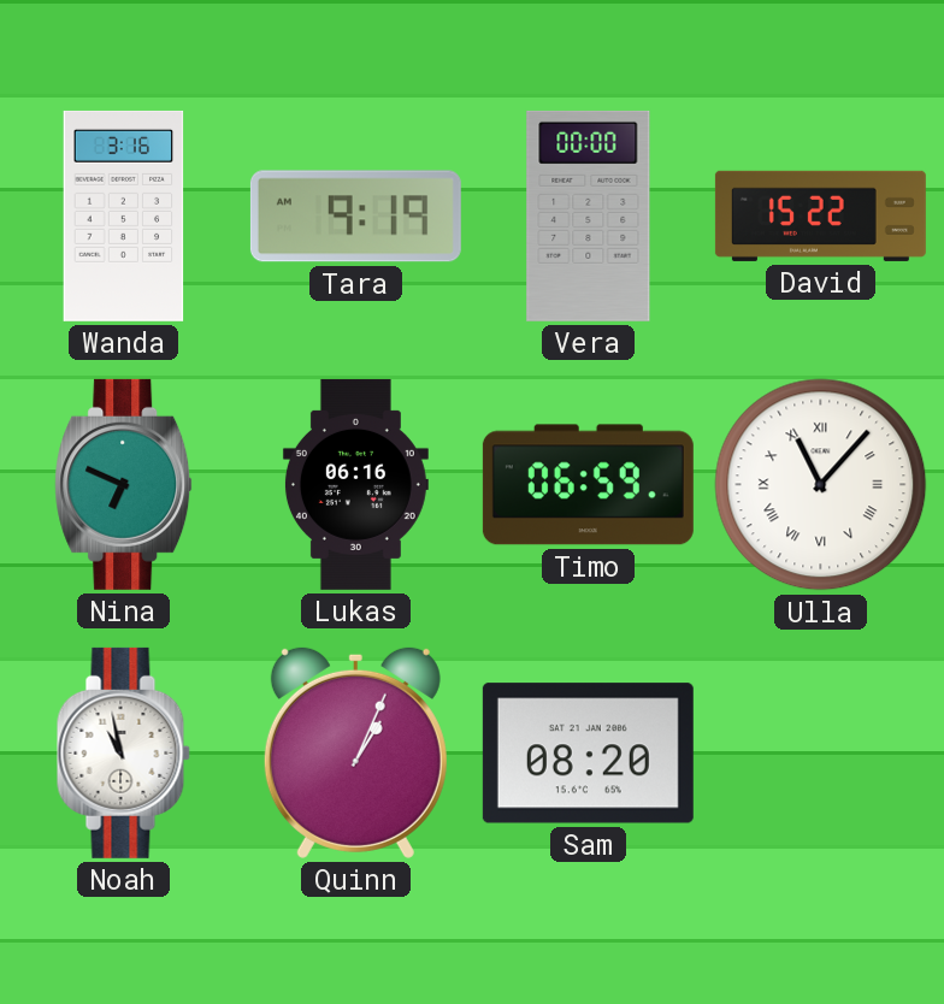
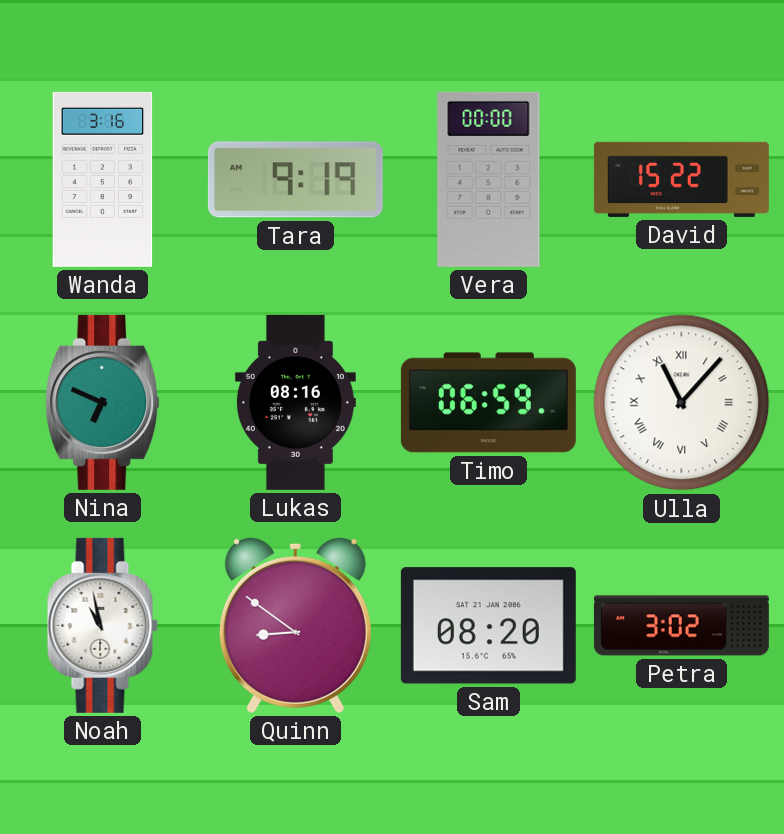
Lukas: 06:16 -> 08:16
Quinn: 1:04 -> 8:51
Petra: none -> 3:02
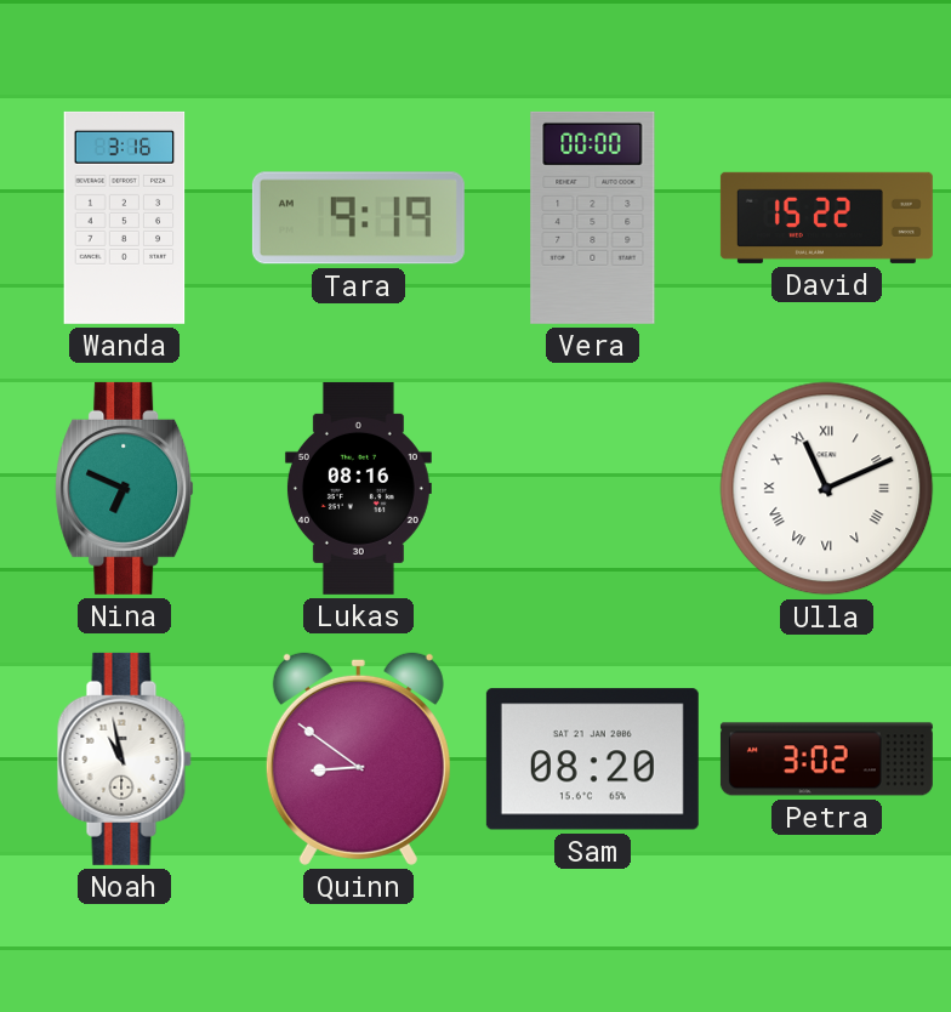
Timo: 06:59 -> none
Ulla: 11:07 -> 11:11
